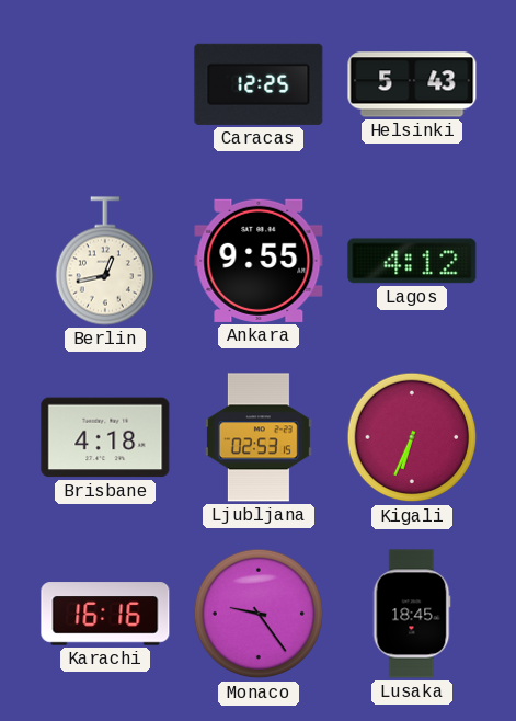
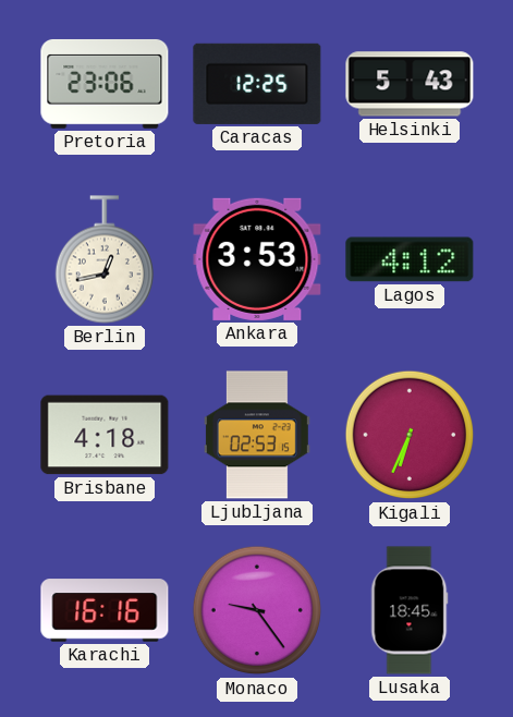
Pretoria: none -> 23:06
Ankara: 9:55 -> 3:53
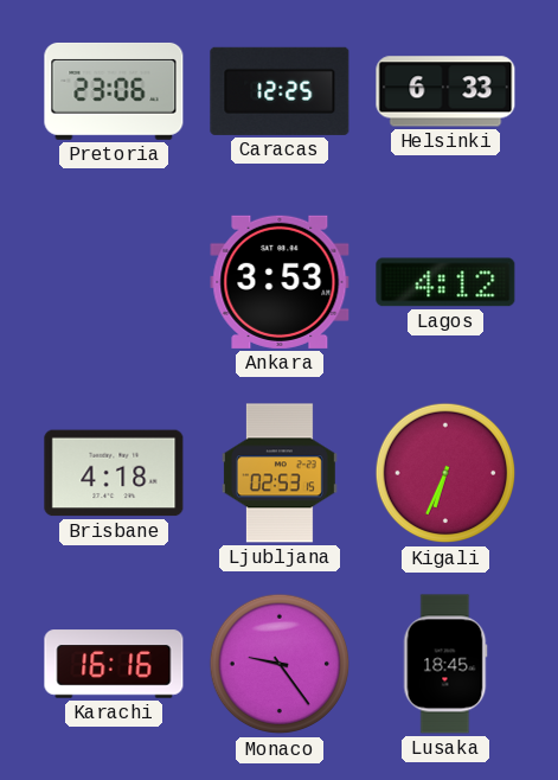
Helsinki: 5:43 -> 6:33
Berlin: 12:43 -> none
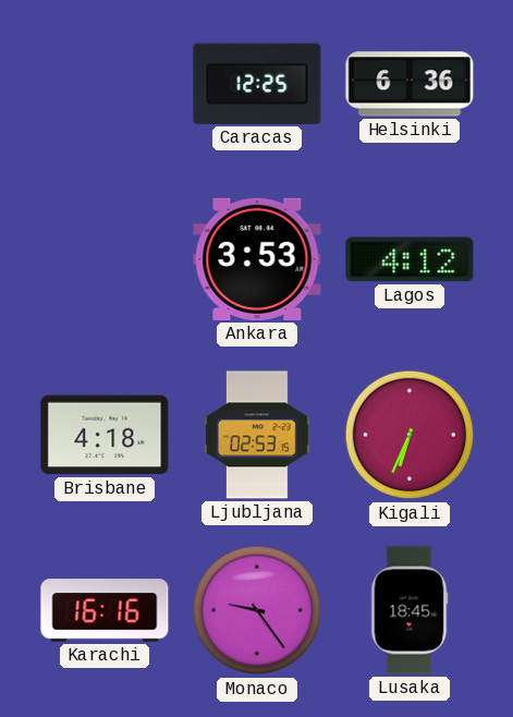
Pretoria: 23:06 -> none
Helsinki: 6:33 -> 6:36
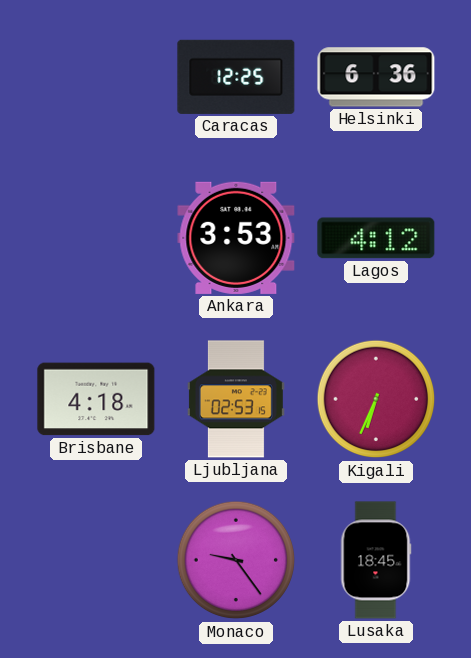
Karachi: 16:16 -> none
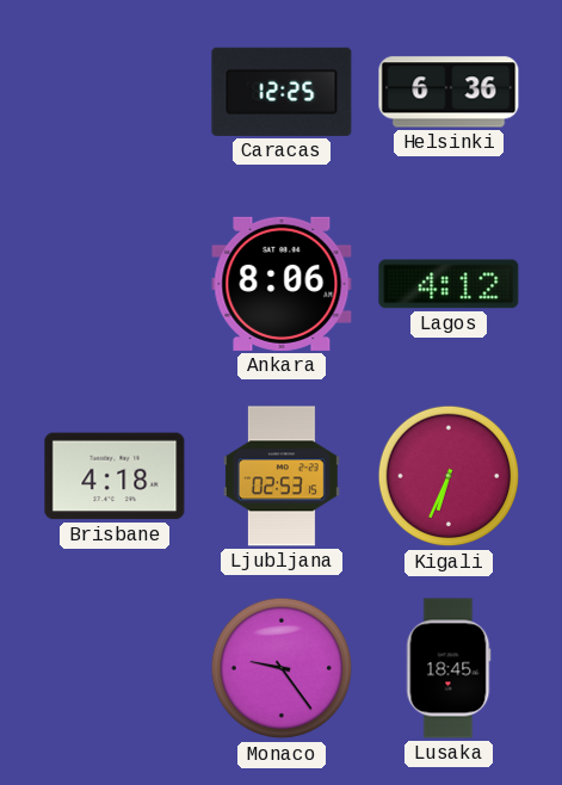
Ankara: 3:53 -> 8:06
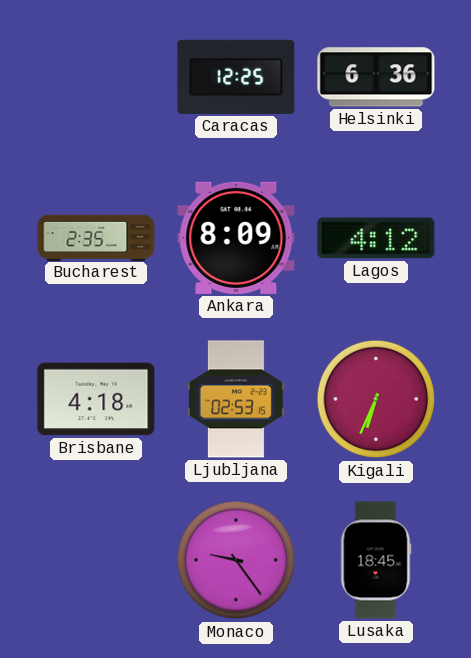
Bucharest: none -> 2:35
Ankara: 8:06 -> 8:09
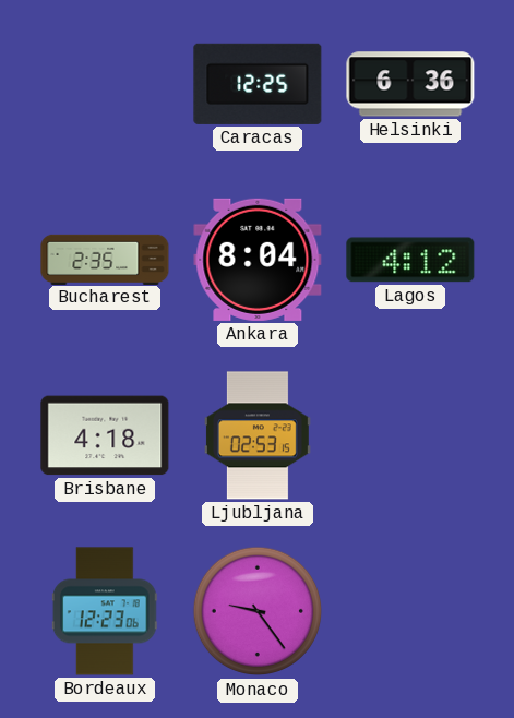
Ankara: 8:09 -> 8:04
Kigali: 6:34 -> none
Bordeaux: none -> 12:23
Lusaka: 18:45 -> none
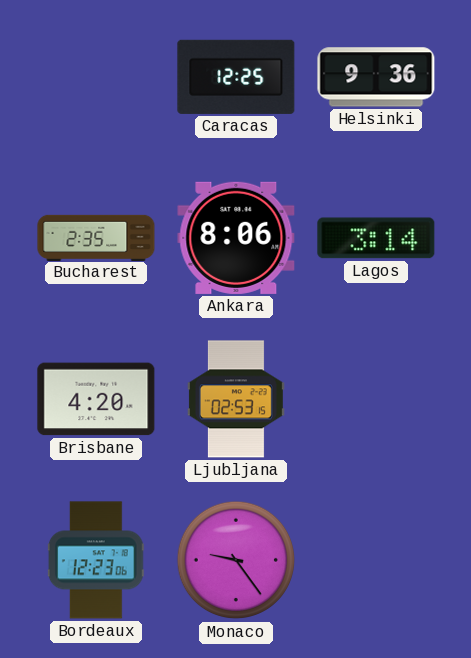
Helsinki: 6:36 -> 9:36
Ankara: 8:04 -> 8:06
Lagos: 4:12 -> 3:14
Brisbane: 4:18 -> 4:20
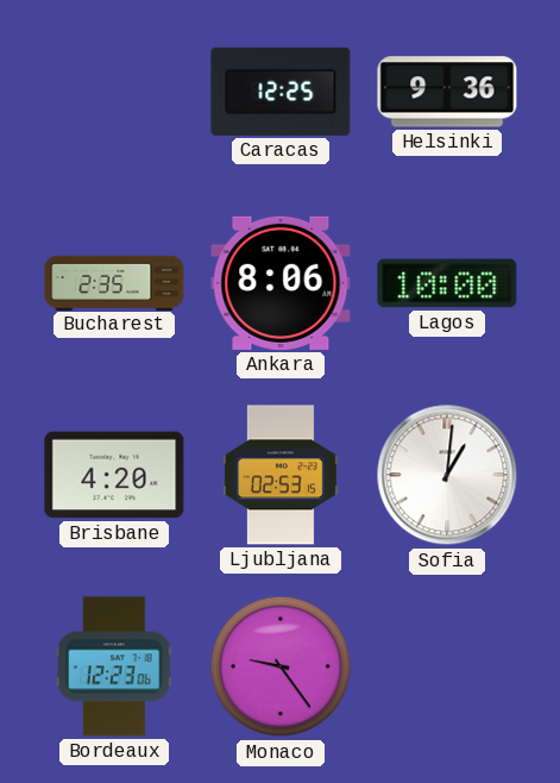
Lagos: 3:14 -> 10:00
Sofia: none -> 1:01
